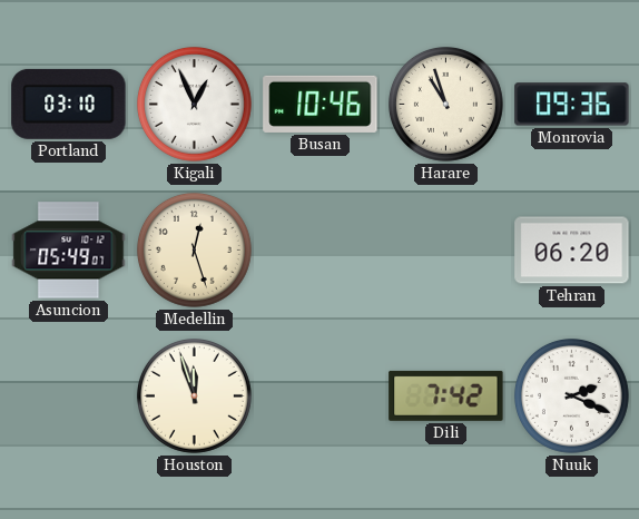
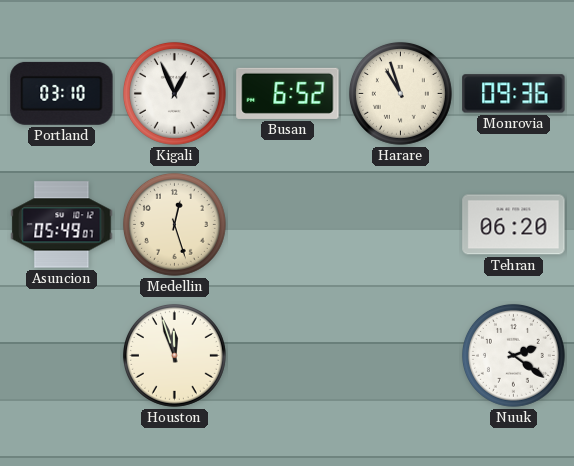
Busan: 10:46 -> 6:52
Dili: 7:42 -> none
Nuuk: 2:19 -> 2:21
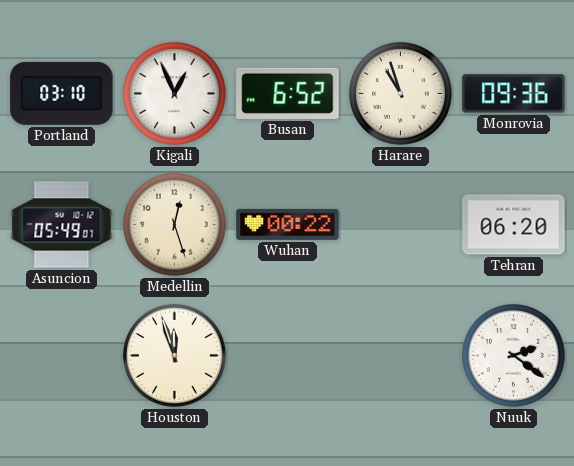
Wuhan: none -> 00:22
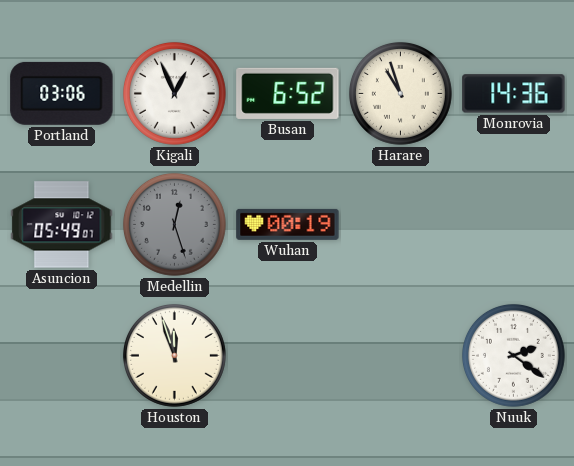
Portland: 03:10 -> 03:06
Monrovia: 09:36 -> 14:36
Medellin dial: cream -> grey
Wuhan: 00:22 -> 00:19
Tehran: 06:20 -> none
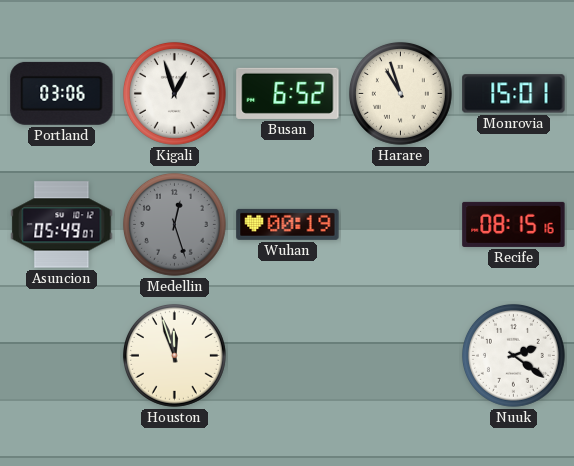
Kigali: 12:56 -> 12:57
Monrovia: 14:36 -> 15:01
Recife: none -> 08:15
